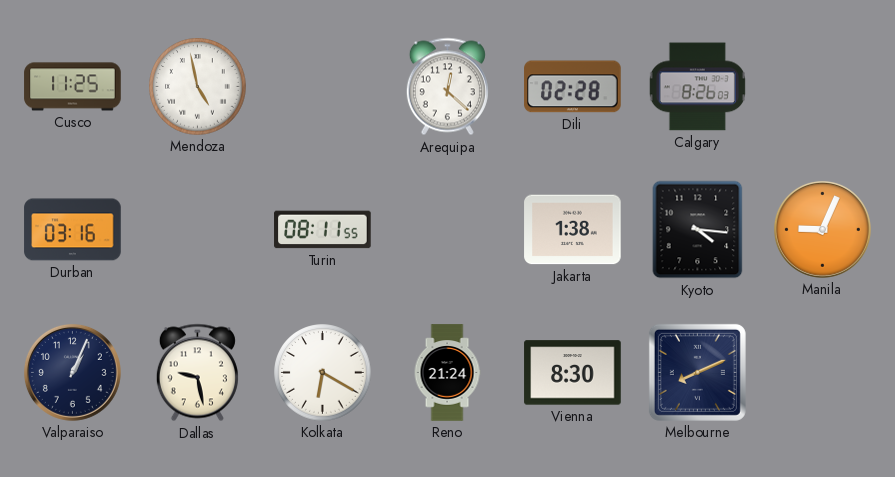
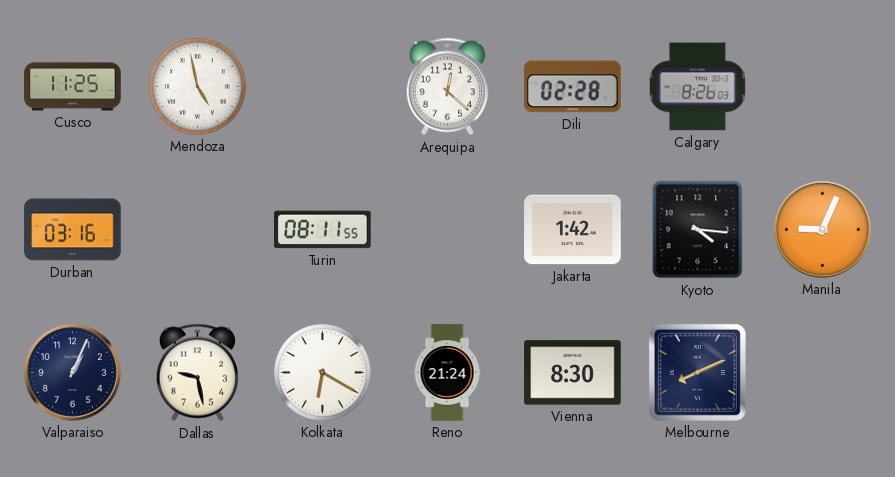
Jakarta: 1:38 -> 1:42
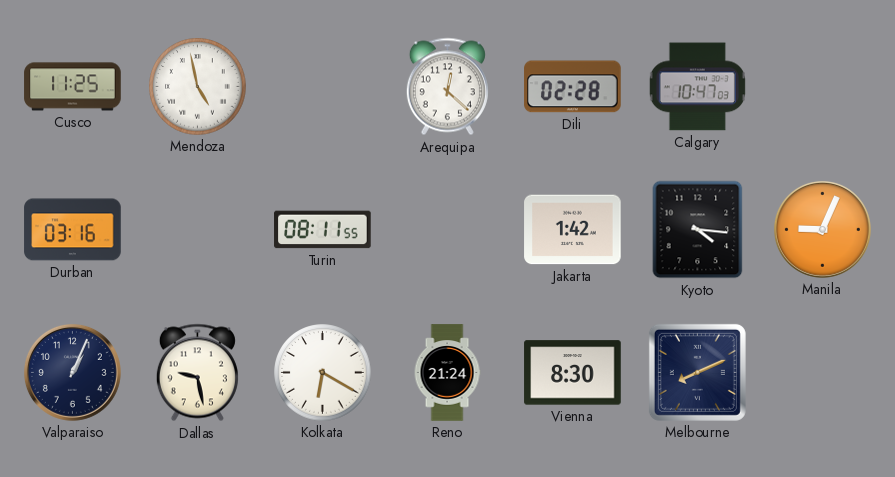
Calgary: 8:26 -> 10:47
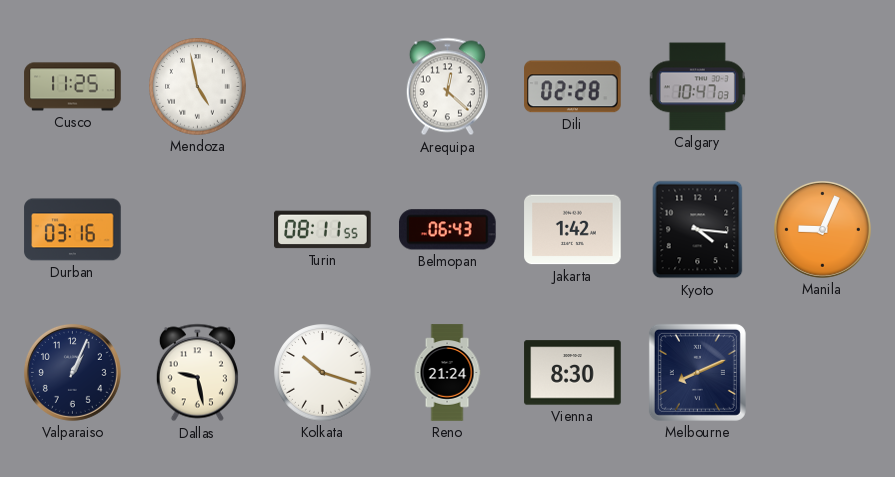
Belmopan: none -> 06:43
Kolkata: 6:20 -> 10:18
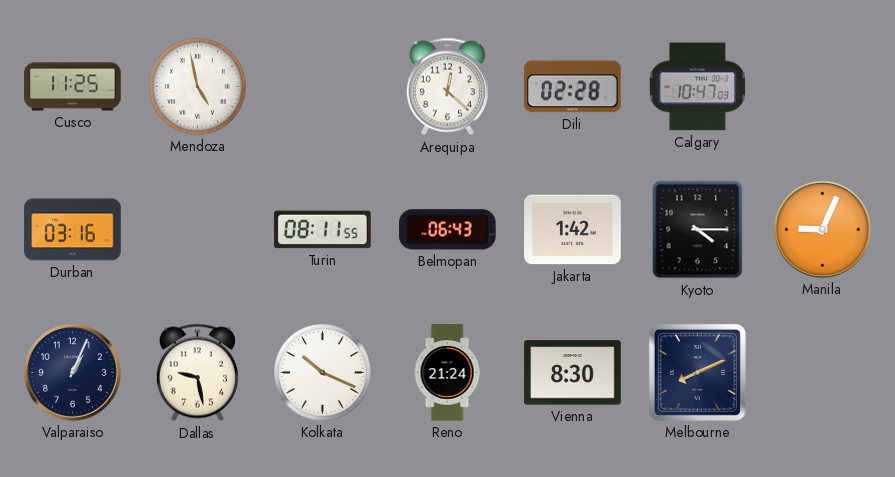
Kyoto: 4:16 -> 4:15
Kolkata: 10:18 -> 10:19
